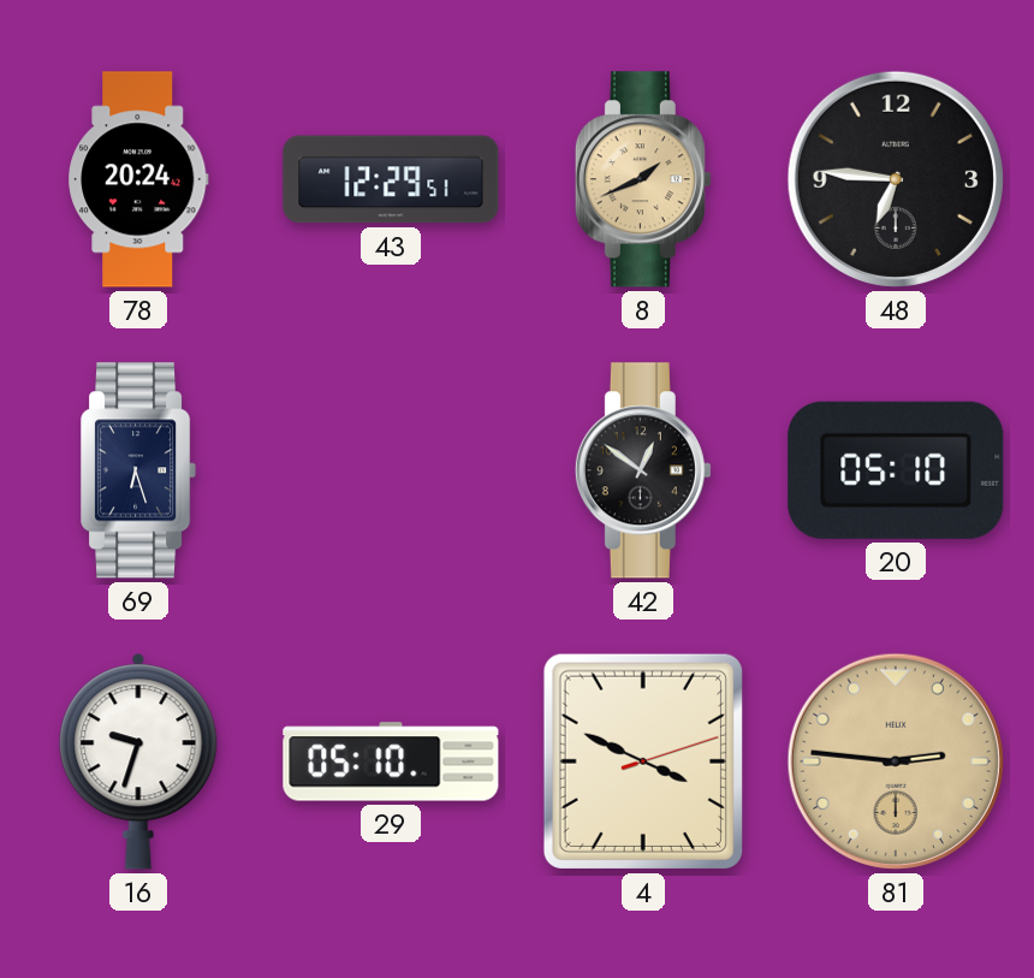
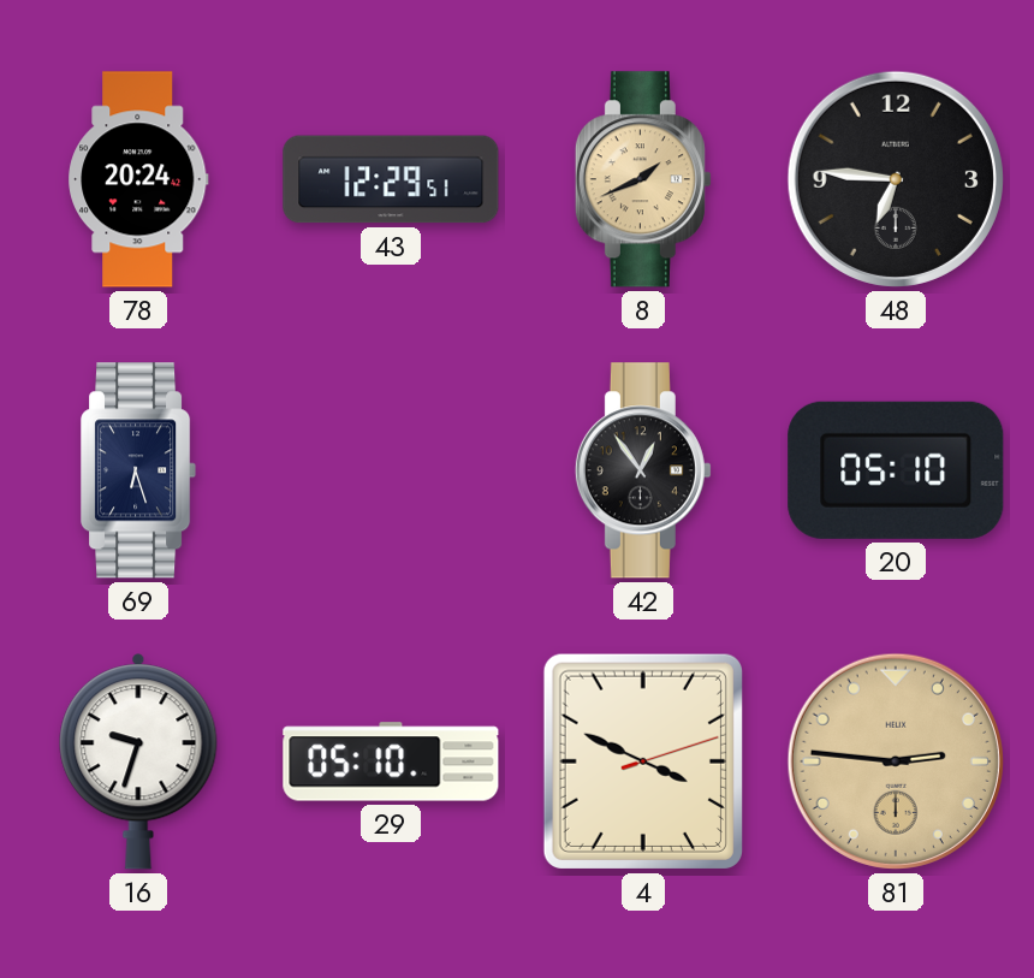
42: 12:51 -> 12:54
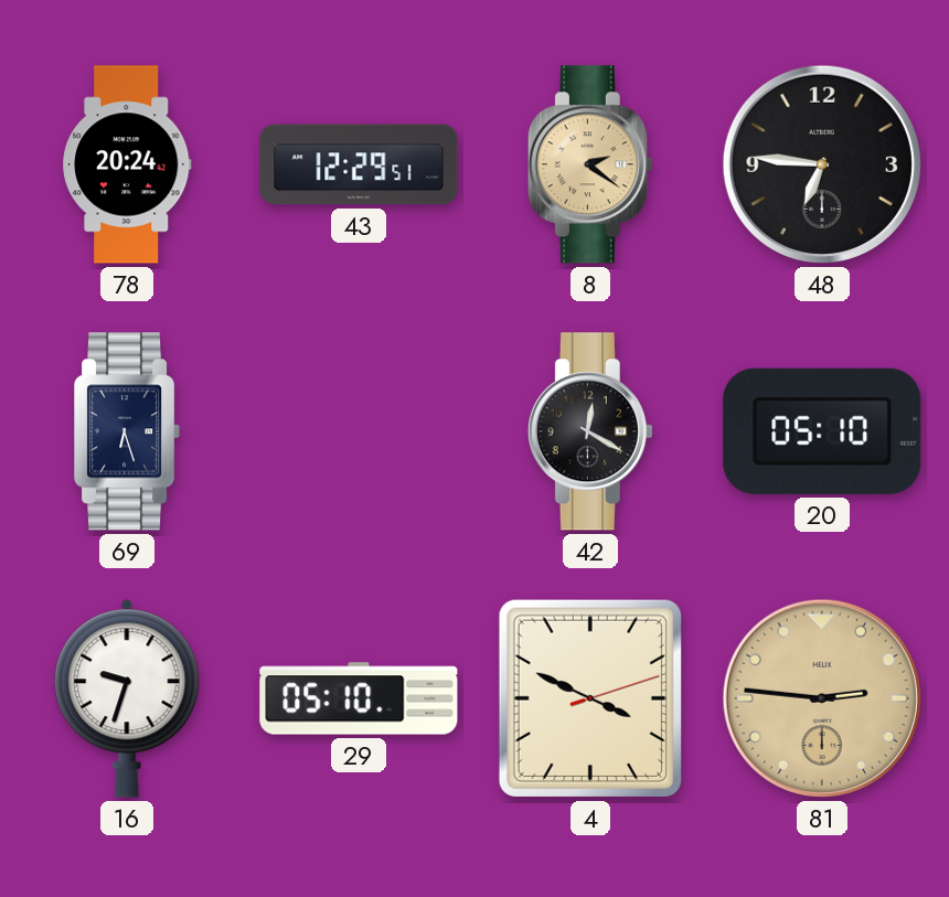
8: 1:41 -> 2:21
42: 12:54 -> 12:20
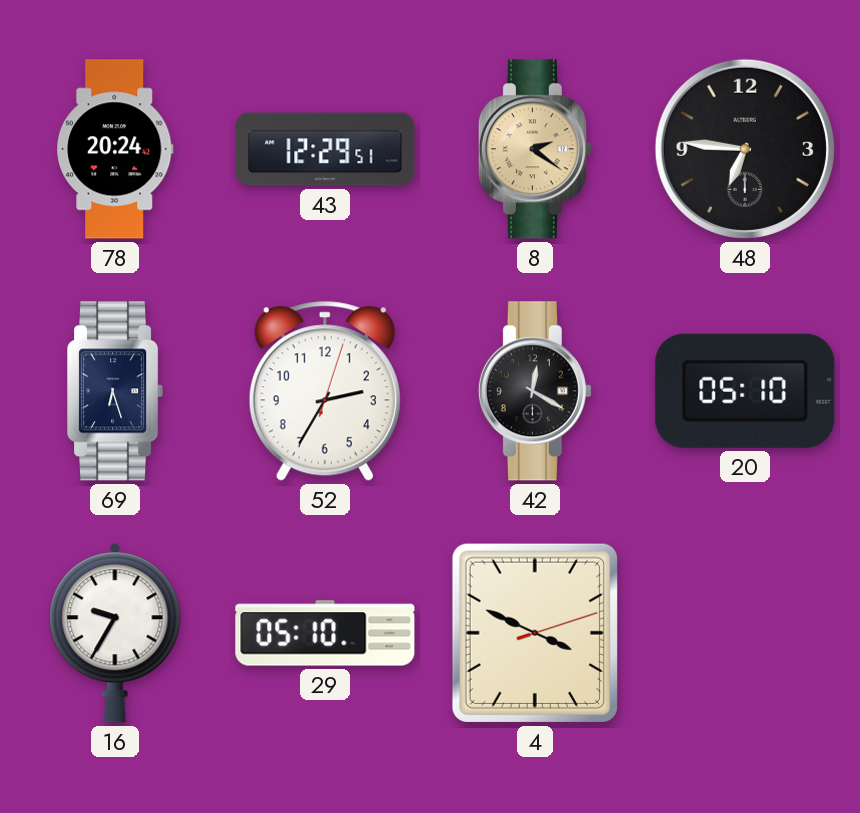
52: none -> 2:35
16: 9:33 -> 9:35
81: 2:46 -> none
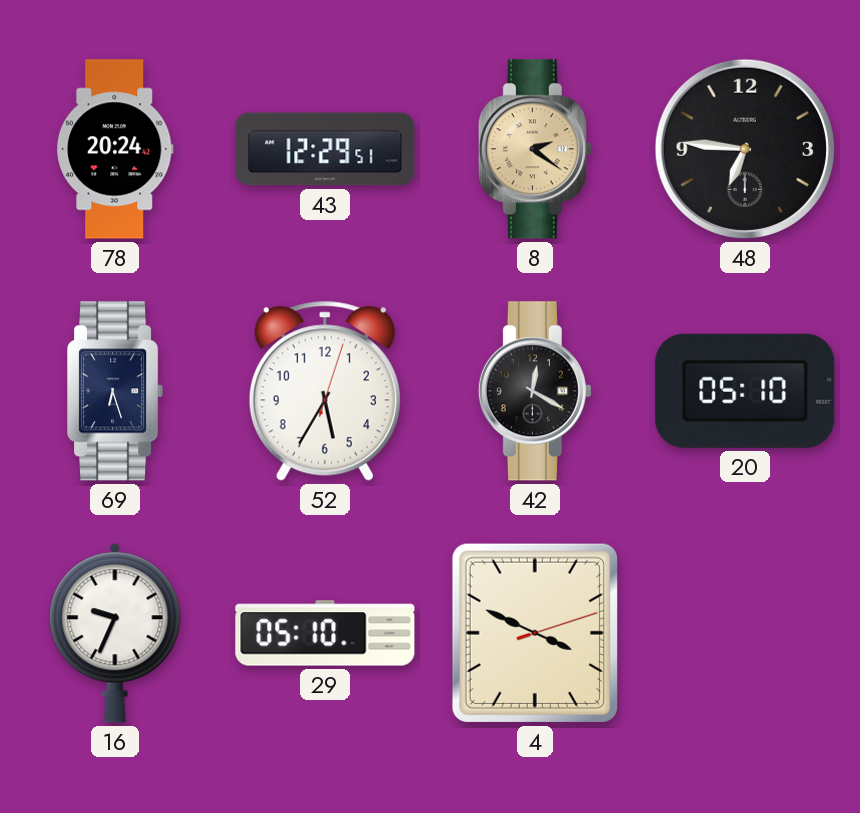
52: 2:35 -> 5:35
16: 9:35 -> 9:34
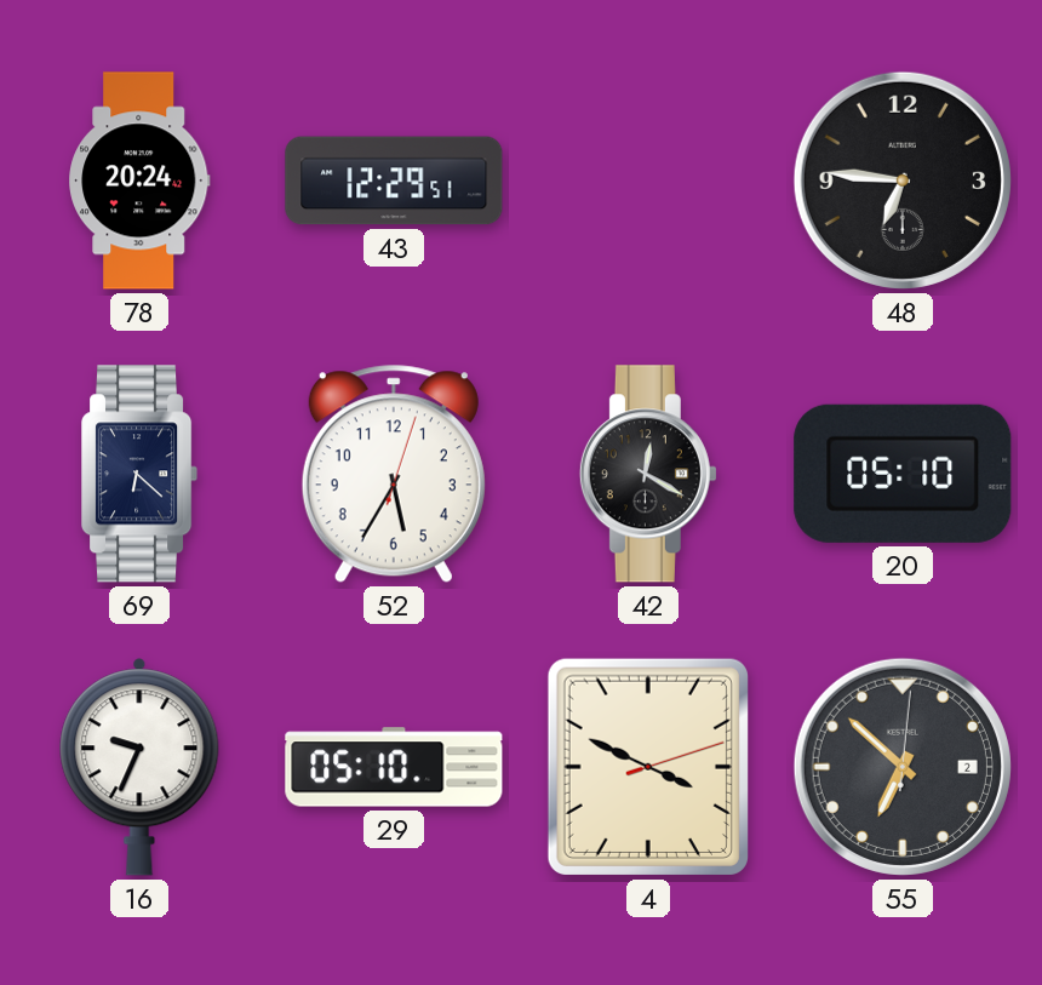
8: 2:21 -> none
69: 6:27 -> 6:22
55: none -> 6:52
